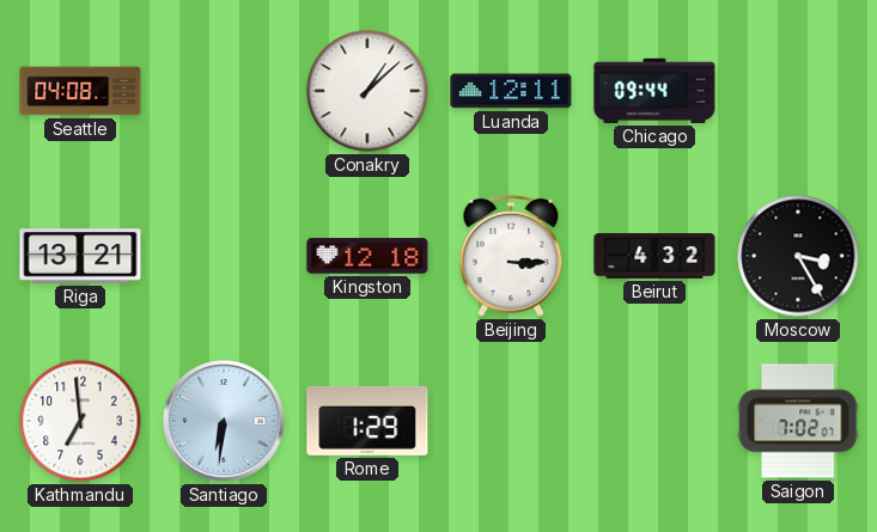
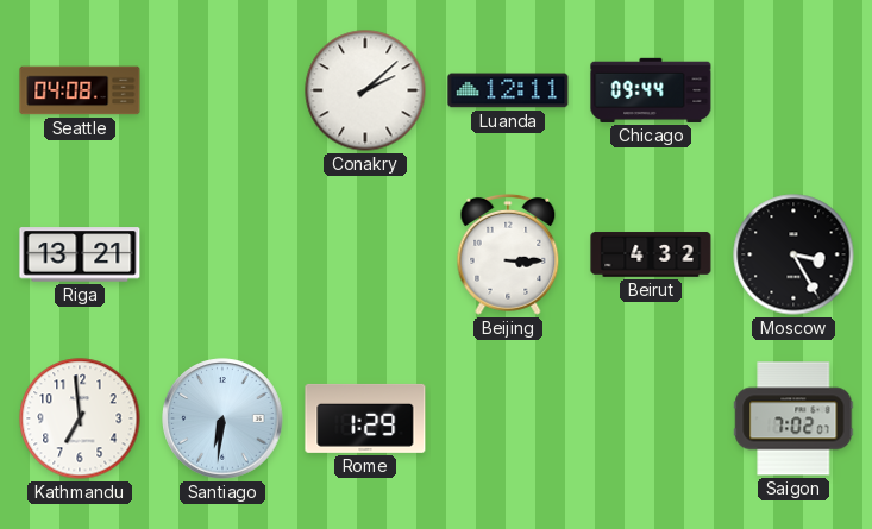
Conakry: 1:08 -> 2:08
Kingston: 12:18 -> none
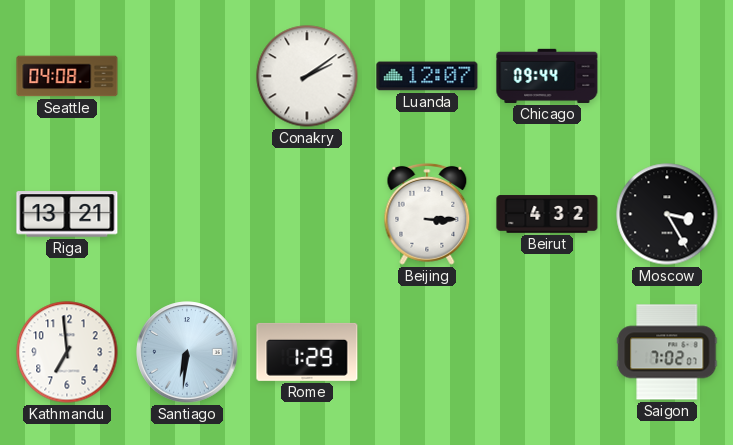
Conakry: 2:08 -> 2:09
Luanda: 12:11 -> 12:07
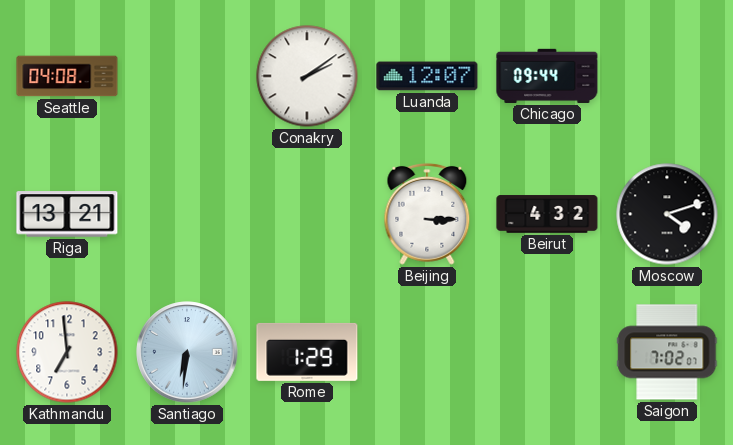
Moscow: 3:25 -> 4:12
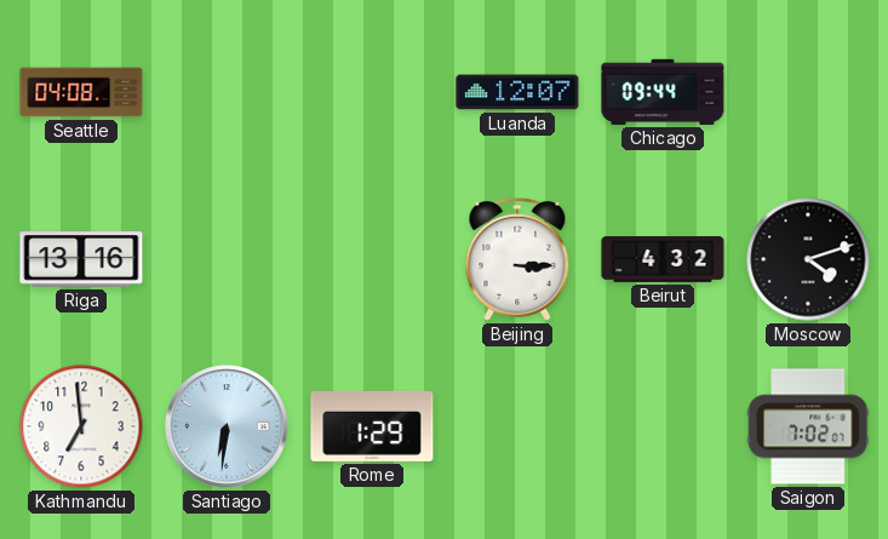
Conakry: 2:09 -> none
Riga: 13:21 -> 13:16
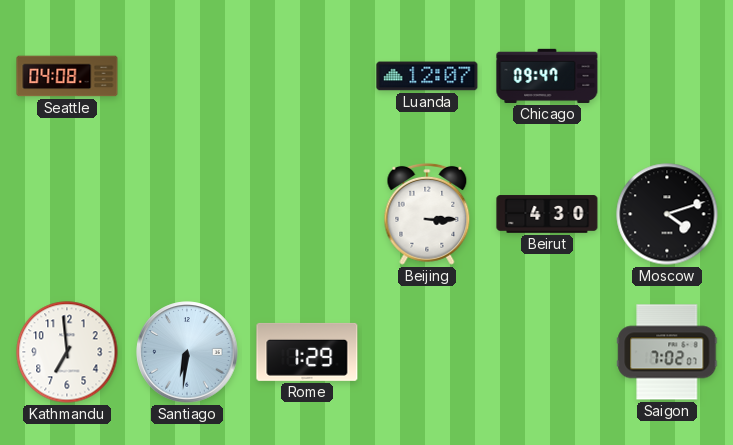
Chicago: 09:44 -> 09:47
Riga: 13:16 -> none
Beirut: 4:32 -> 4:30
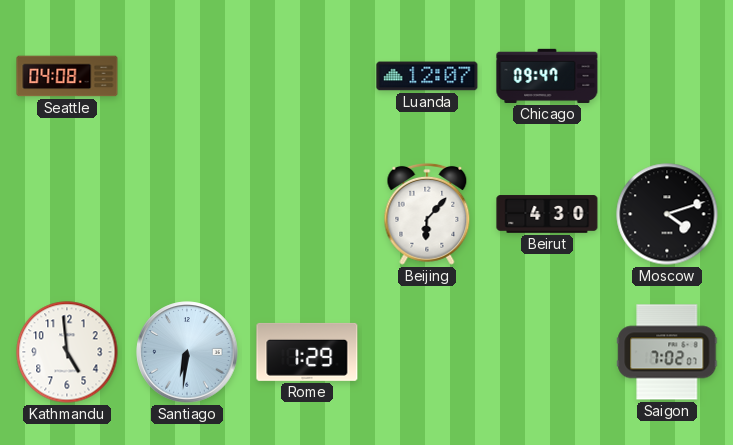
Beijing: 3:15 -> 6:07
Kathmandu: 6:59 -> 4:59
